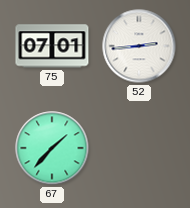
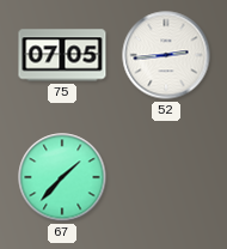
75: 07:01 -> 07:05
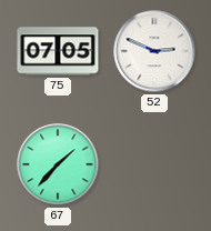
52: 2:44 -> 2:49
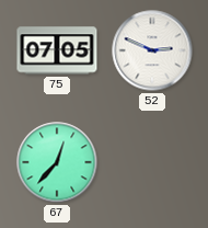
67: 1:37 -> 12:37
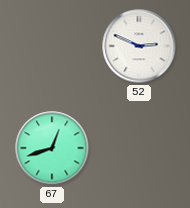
75: 07:05 -> none
67: 12:37 -> 12:42
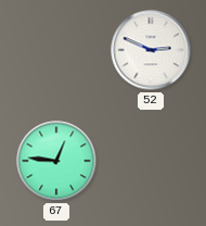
67: 12:42 -> 12:46
